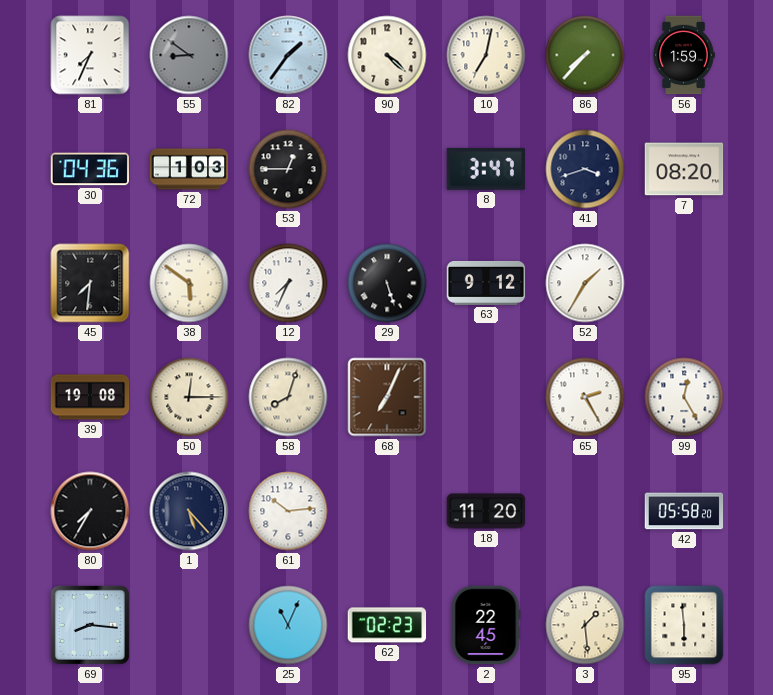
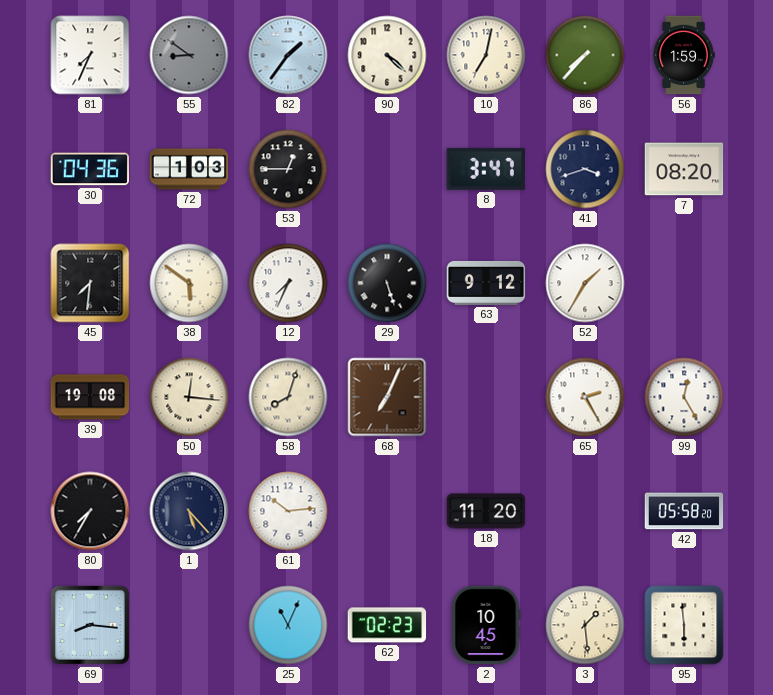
50: 12:15 -> 12:16
2: 22:45 -> 10:45
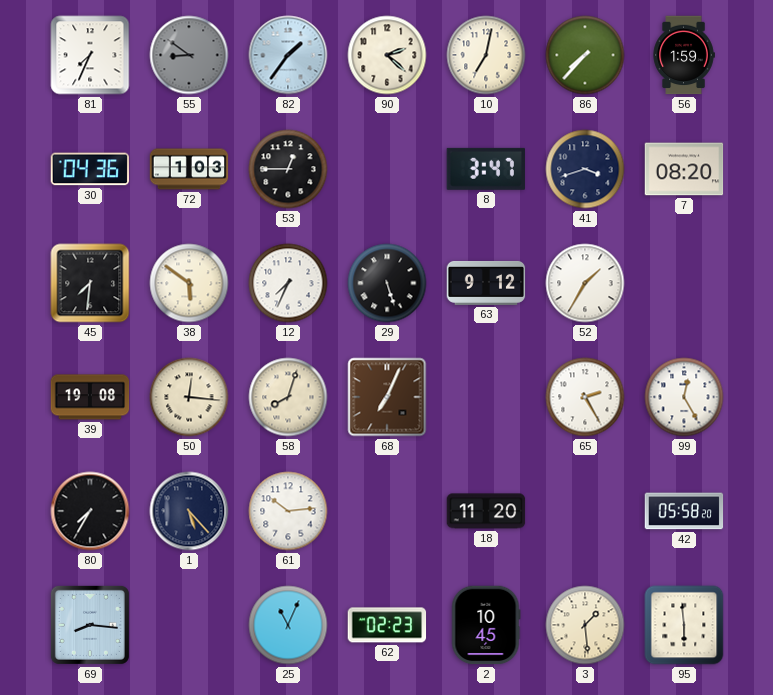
90: 4:22 -> 2:22
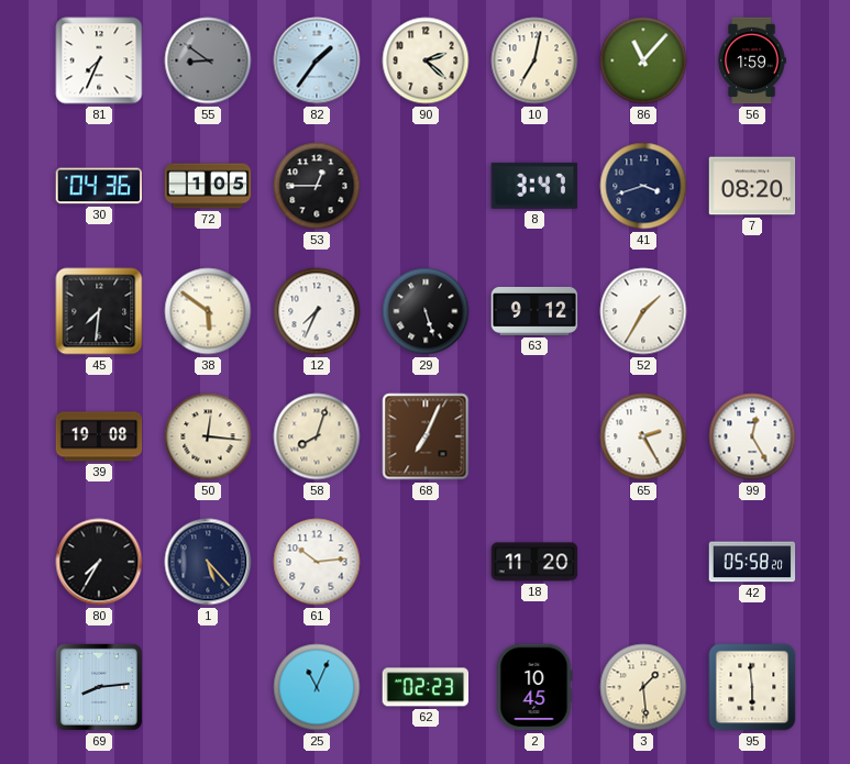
86: 7:37 -> 11:07
72: 1:03 -> 1:05
69: 8:16 -> 8:14
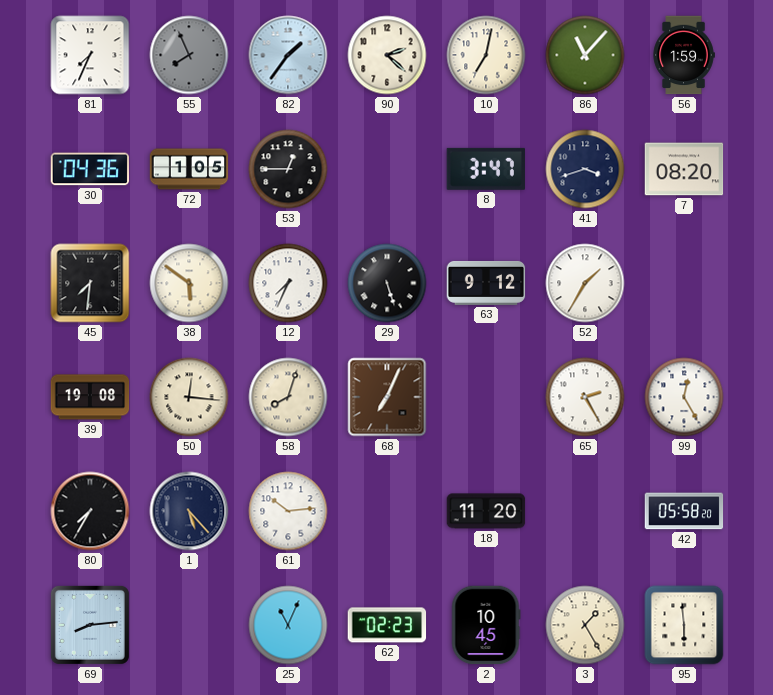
55: 8:51 -> 7:56
3: 1:29 -> 1:25
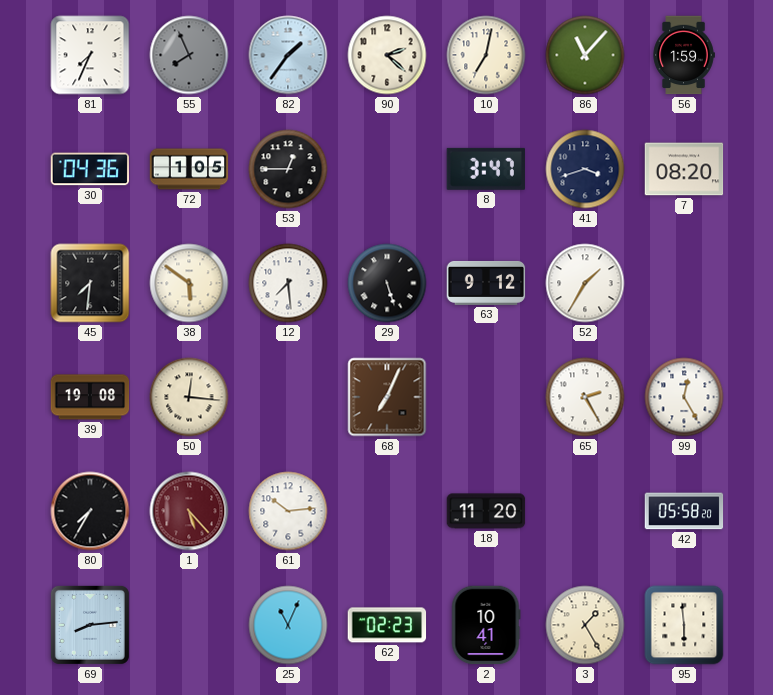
12: 7:34 -> 7:29
58: 8:03 -> none
1 dial: navy -> burgundy
2: 10:45 -> 10:41
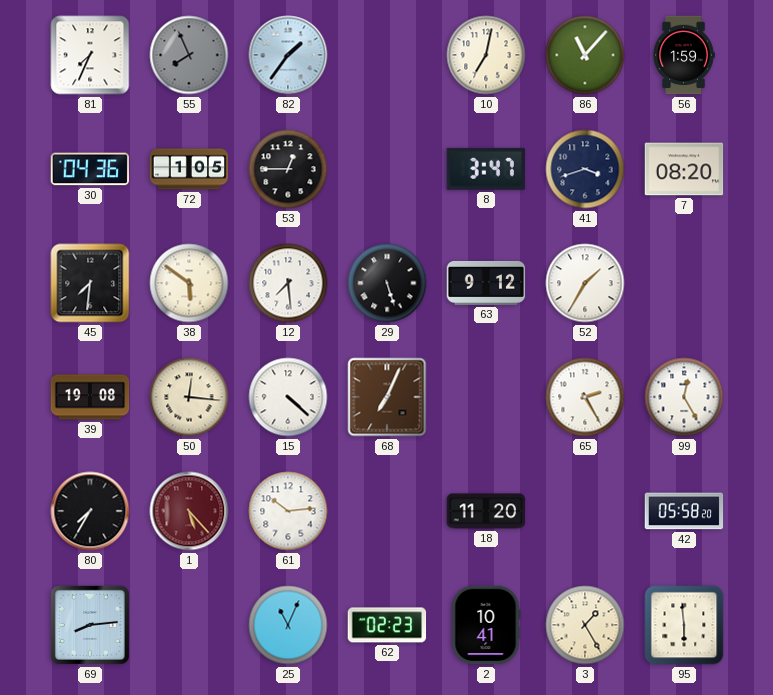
90: 2:22 -> none
15: none -> 4:22
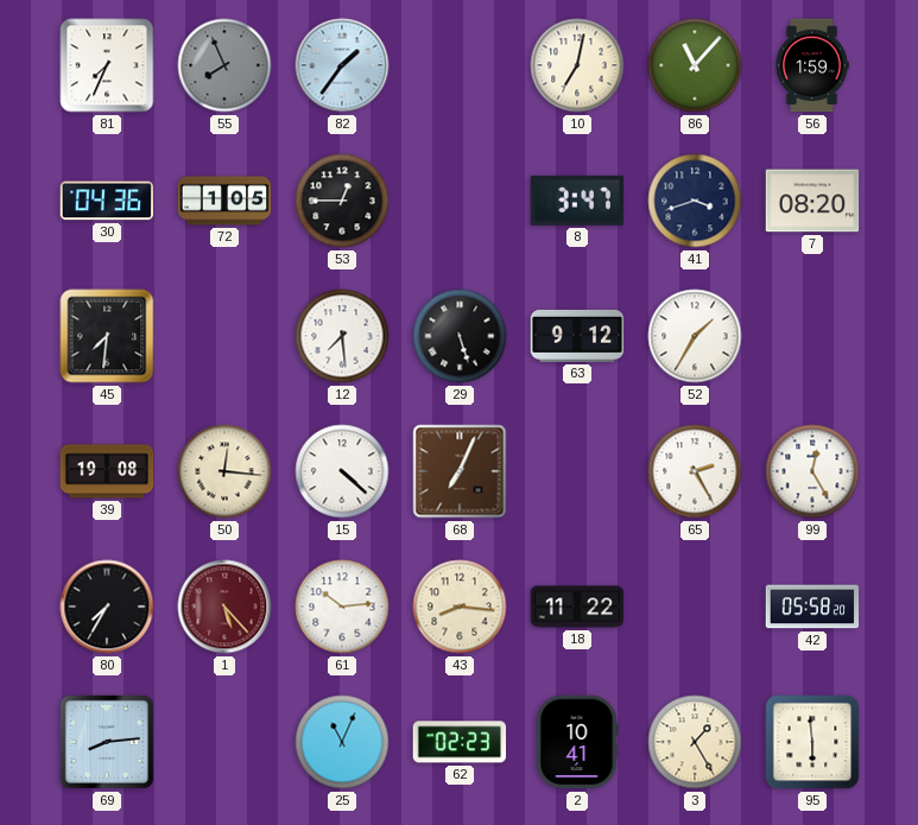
38: 5:51 -> none
43: none -> 8:16
18: 11:20 -> 11:22
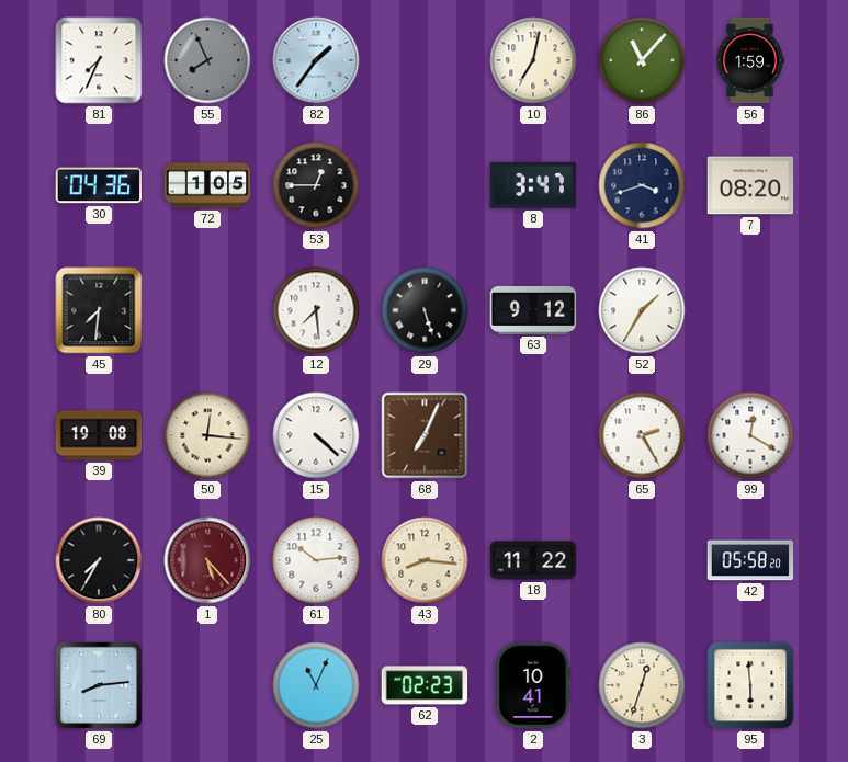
99: 12:25 -> 12:20
3: 1:25 -> 12:33
